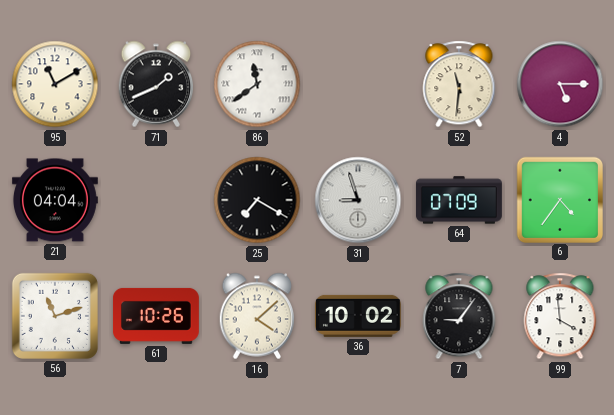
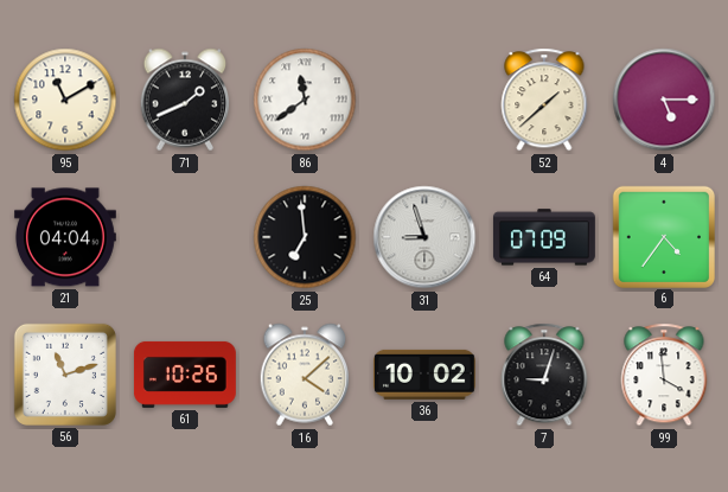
52: 11:31 -> 1:38
25: 7:20 -> 6:59
7: 9:06 -> 9:03
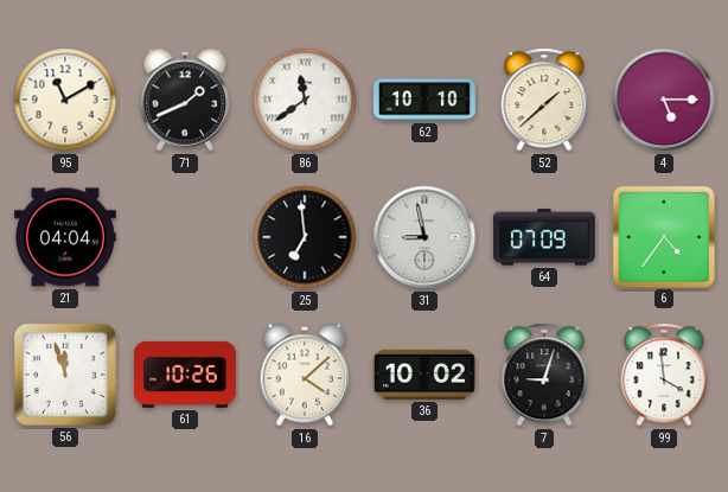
62: none -> 10:10
31: 8:57 -> 8:58
56: 11:12 -> 11:57
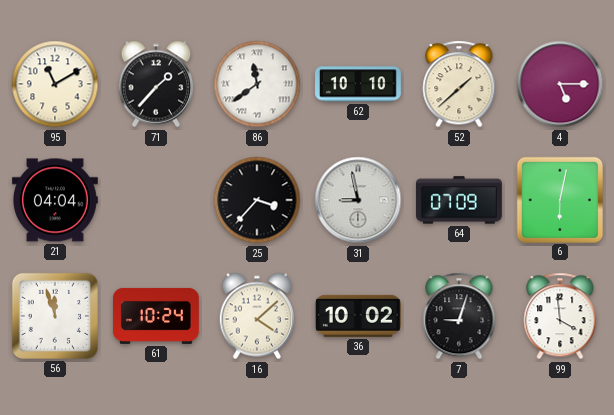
71: 1:41 -> 1:37
25: 6:59 -> 3:37
6: 4:36 -> 6:02
61: 10:26 -> 10:24
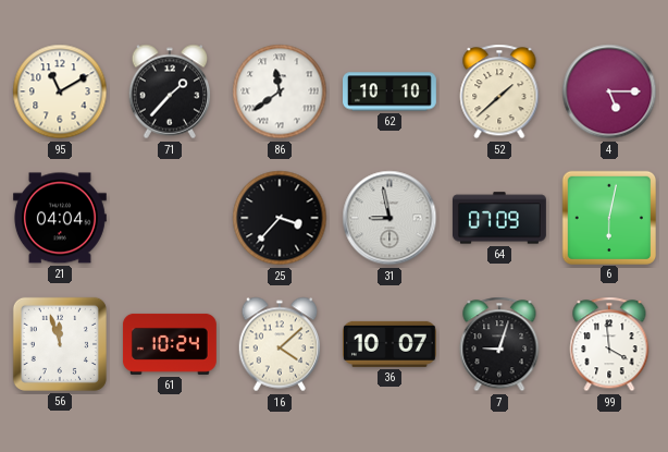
36: 10:02 -> 10:07
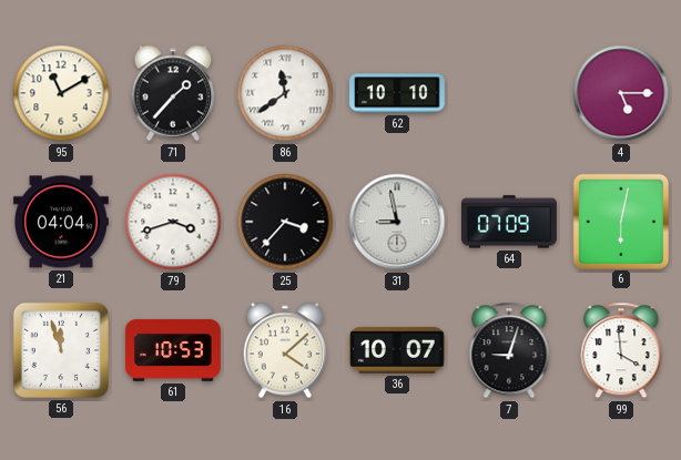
52: 1:38 -> none
79: none -> 3:42
61: 10:24 -> 10:53
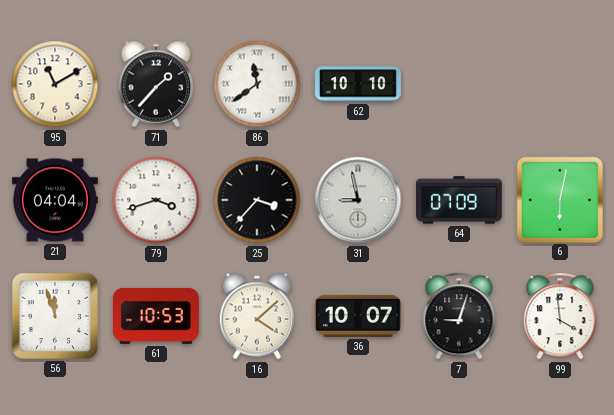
4: 5:15 -> none
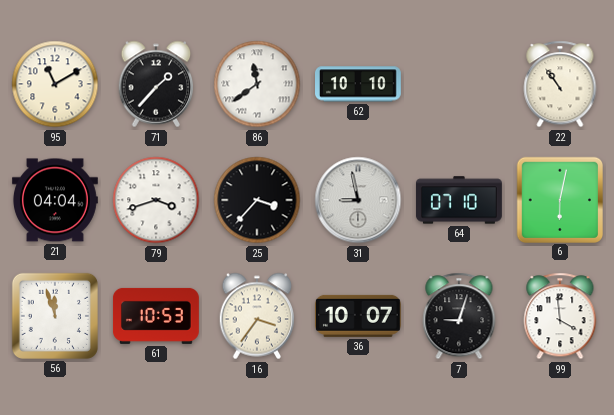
22: none -> 10:54
64: 07:09 -> 07:10
16: 4:08 -> 3:36
